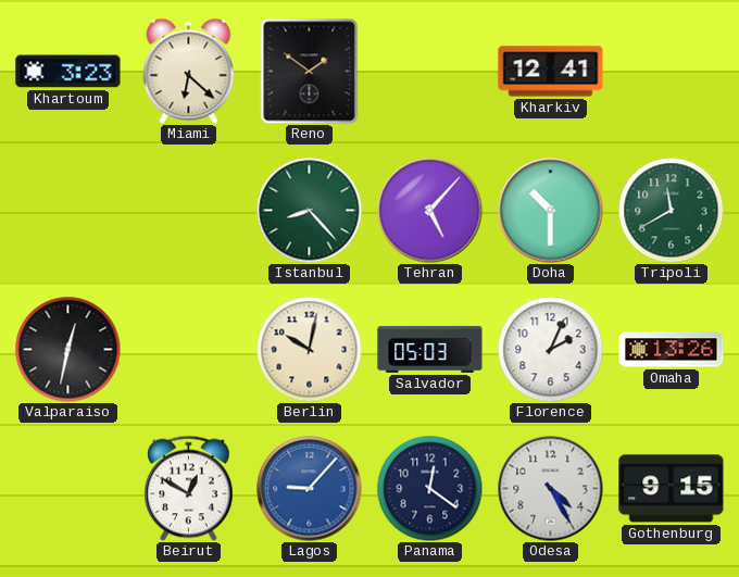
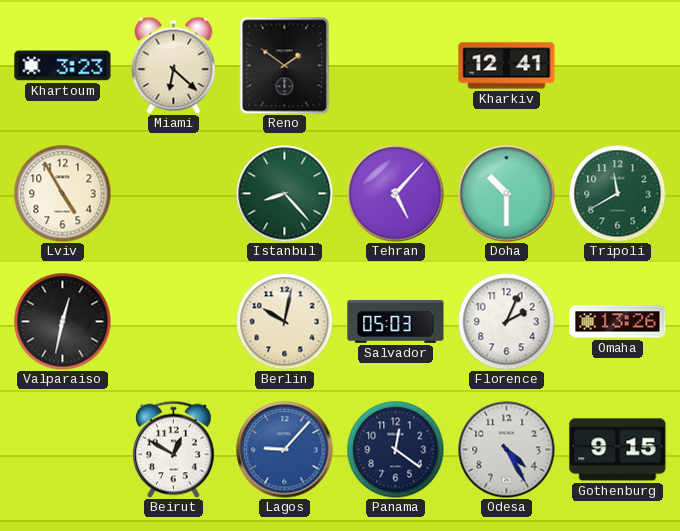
Lviv: none -> 4:55
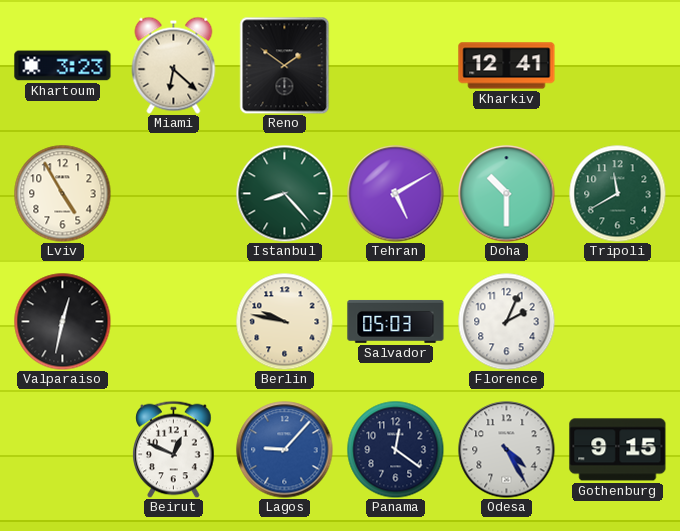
Tehran: 5:07 -> 5:10
Berlin: 10:02 -> 9:47
Omaha: 13:26 -> none
Beirut: 12:50 -> 12:49
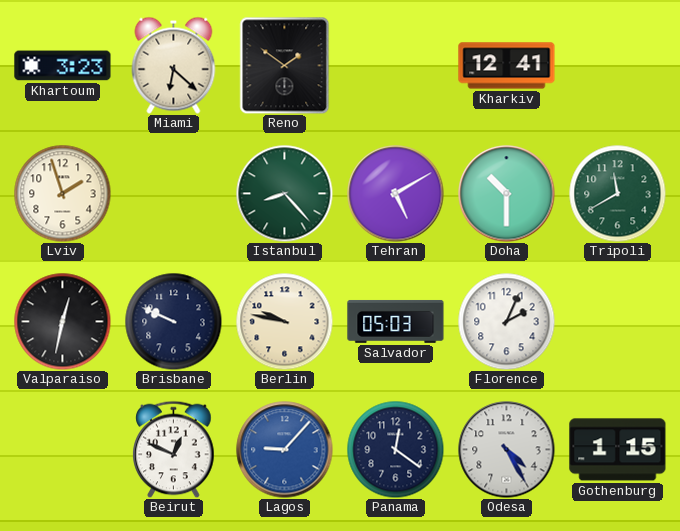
Lviv: 4:55 -> 1:57
Brisbane: none -> 9:49
Gothenburg: 9:15 -> 1:15
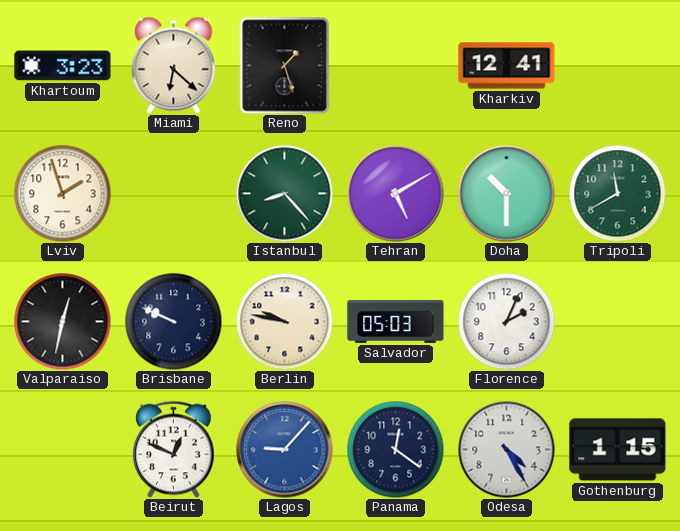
Reno: 1:51 -> 1:27
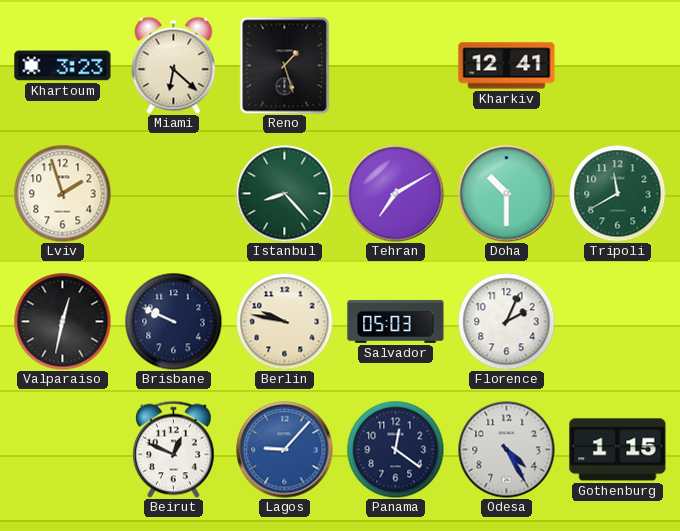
Tehran: 5:10 -> 7:10
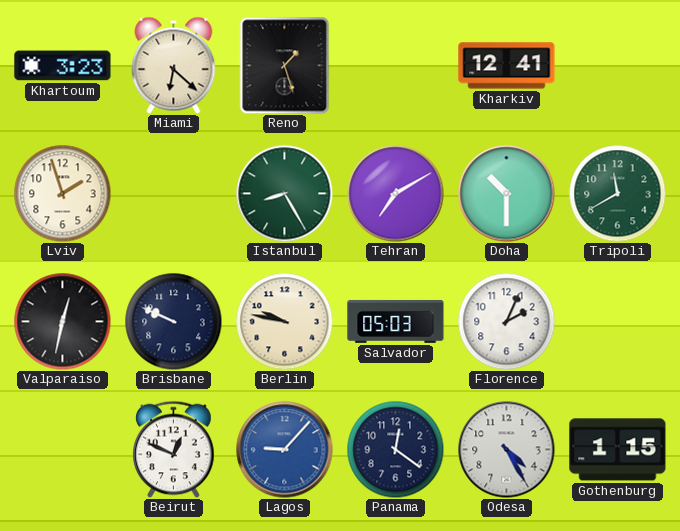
Istanbul: 8:23 -> 8:25
